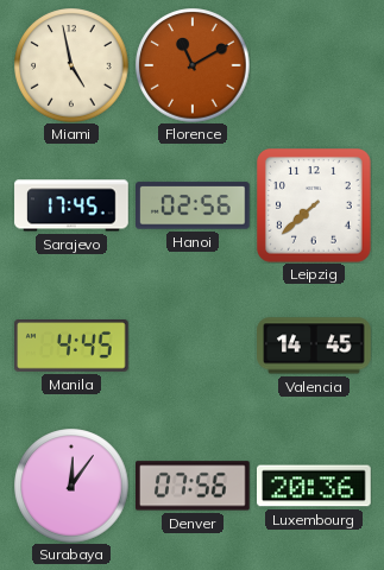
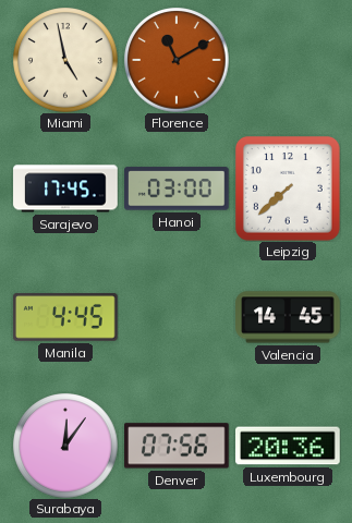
Hanoi: 02:56 -> 03:00
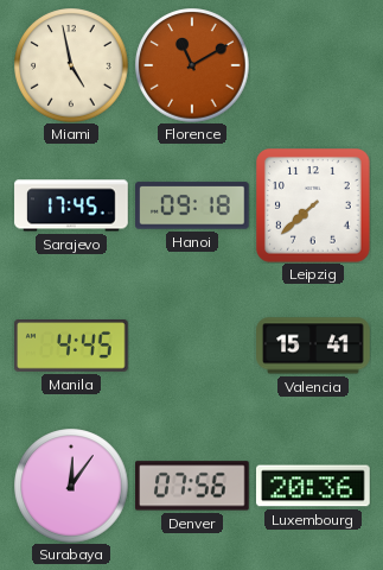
Hanoi: 03:00 -> 09:18
Valencia: 14:45 -> 15:41
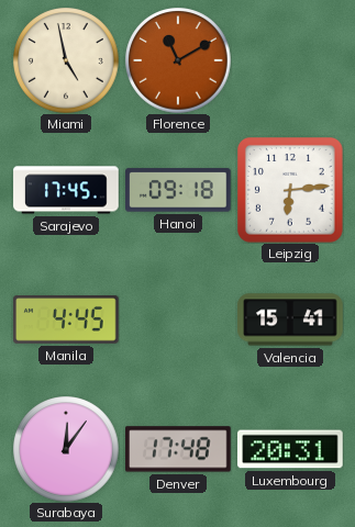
Leipzig: 7:38 -> 6:14
Denver: 07:56 -> 17:48
Luxembourg: 20:36 -> 20:31
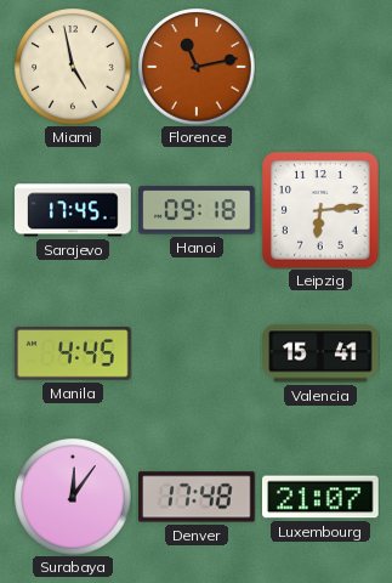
Florence: 11:10 -> 11:13
Luxembourg: 20:31 -> 21:07
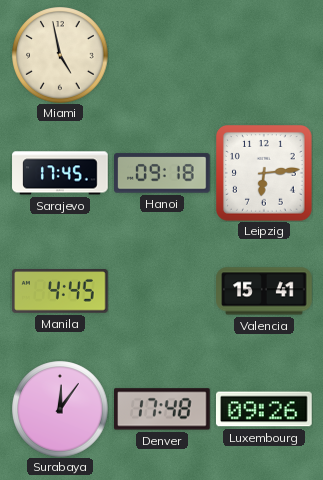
Florence: 11:13 -> none
Luxembourg: 21:07 -> 09:26
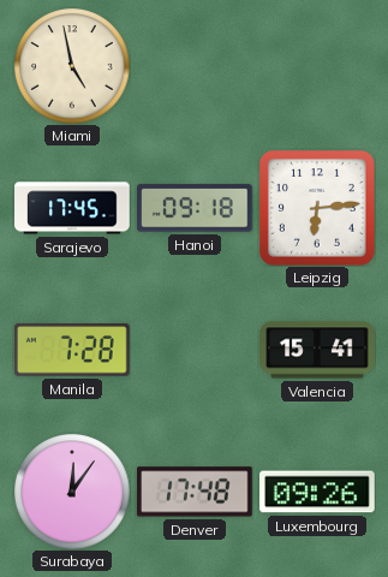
Manila: 4:45 -> 7:28
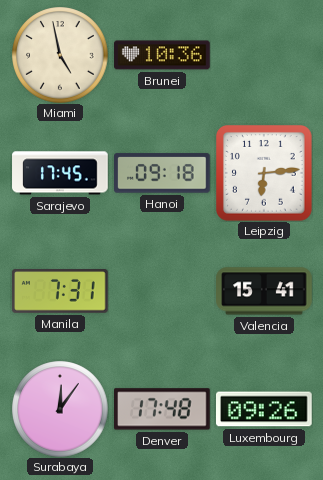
Brunei: none -> 10:36
Manila: 7:28 -> 7:31
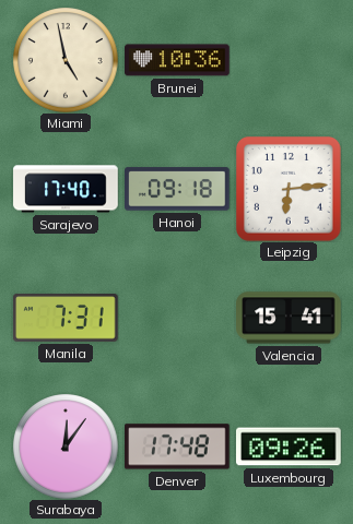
Sarajevo: 17:45 -> 17:40
